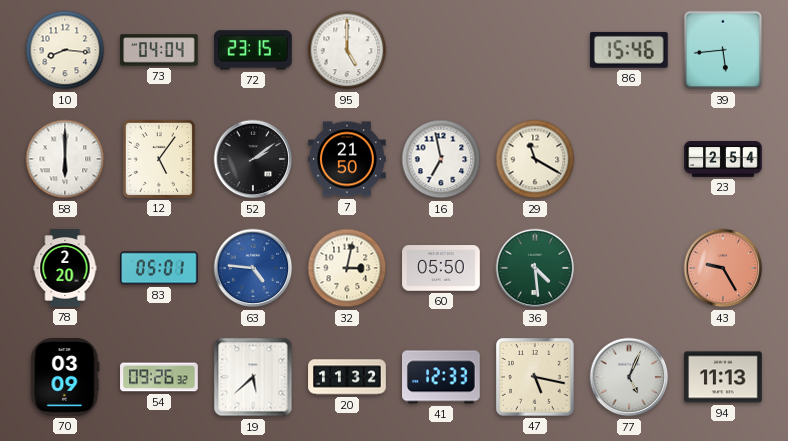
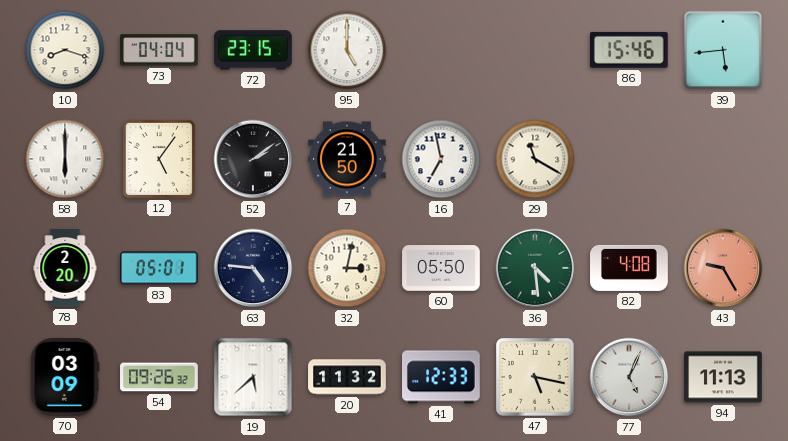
10: 8:16 -> 8:18
23: 2:54 -> none
63 dial: blue -> navy
82: none -> 4:08
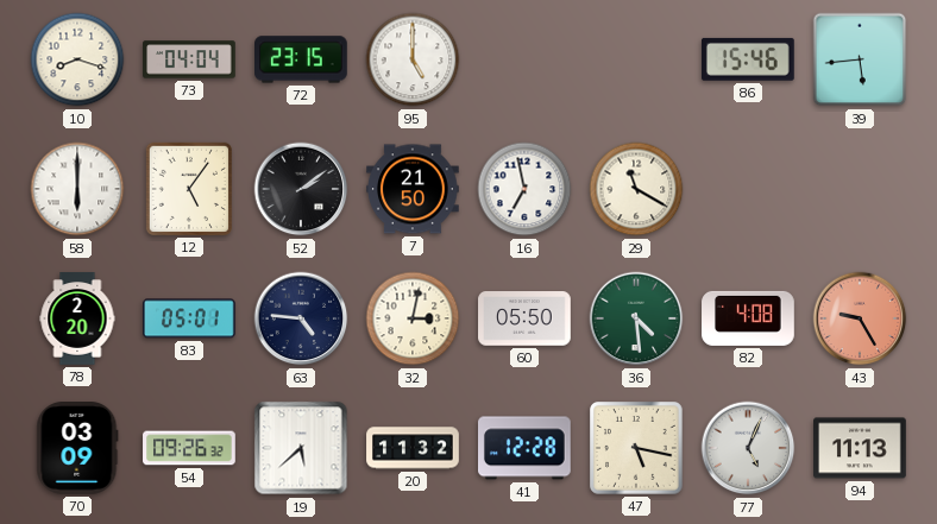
41: 12:33 -> 12:28
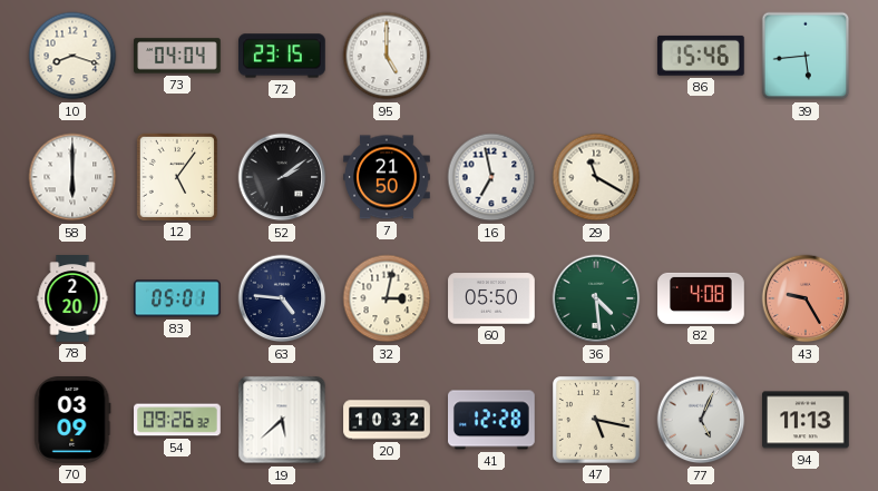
20: 11:32 -> 10:32
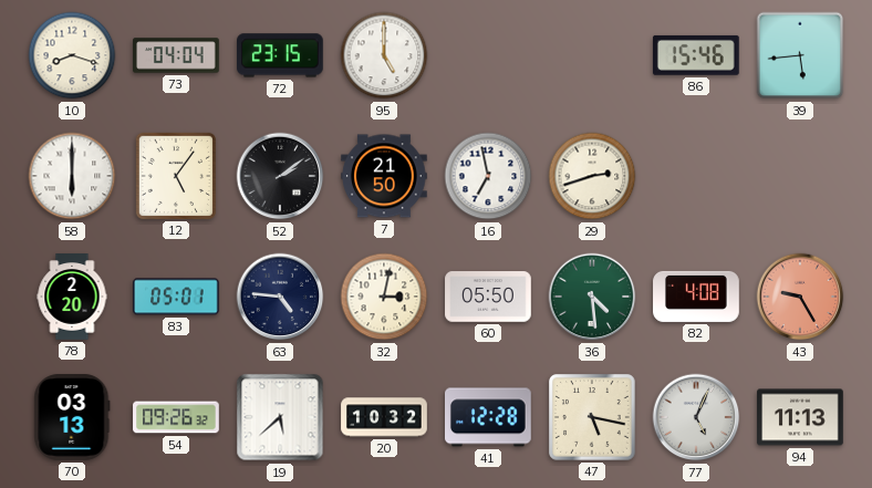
29: 11:20 -> 2:42
70: 03:09 -> 03:13
